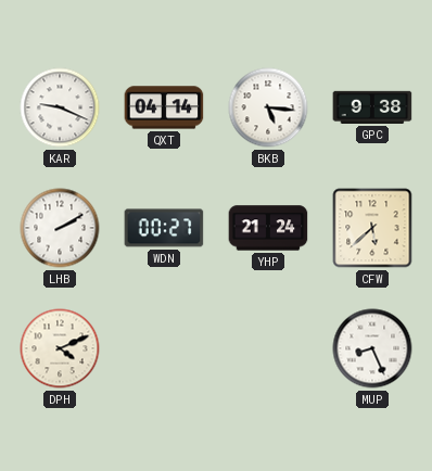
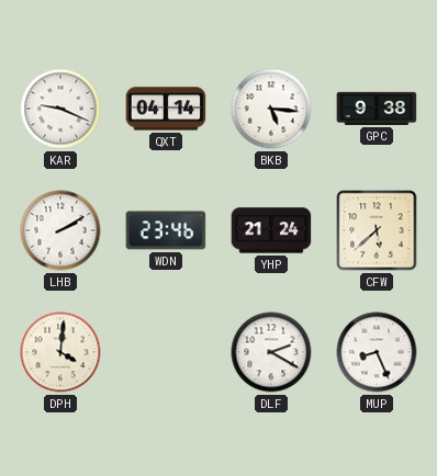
WDN: 00:27 -> 23:46
DPH: 4:11 -> 4:01
DLF: none -> 2:20
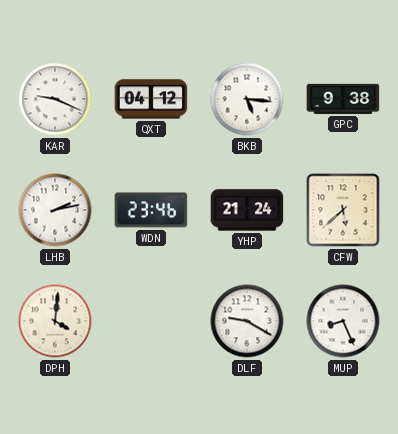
QXT: 04:14 -> 04:12
LHB: 2:10 -> 2:13
DLF: 2:20 -> 9:20
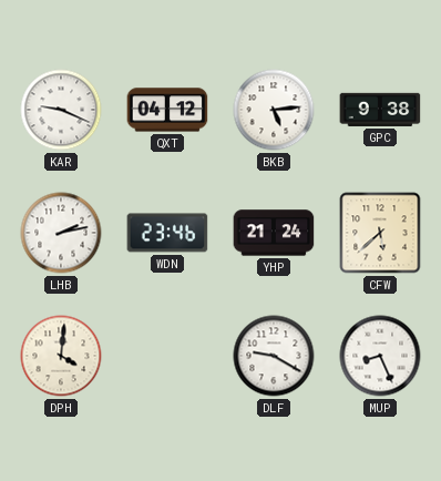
BKB: 5:16 -> 5:14
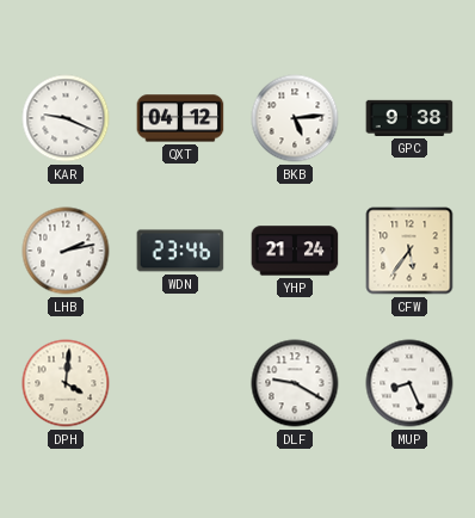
CFW: 5:38 -> 5:36
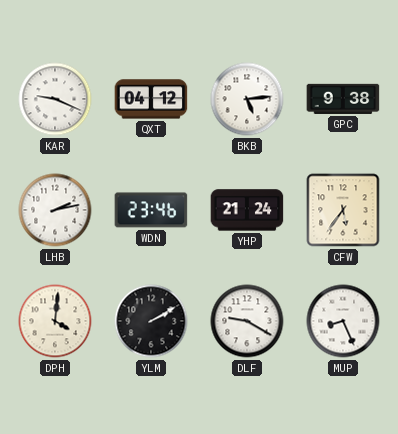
YLM: none -> 2:10
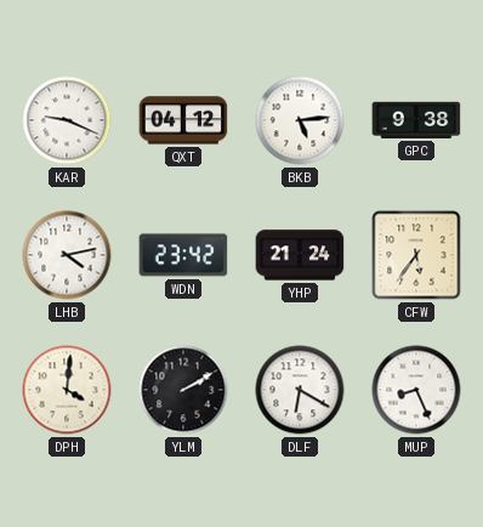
LHB: 2:13 -> 4:13
WDN: 23:46 -> 23:42
DLF: 9:20 -> 6:20
